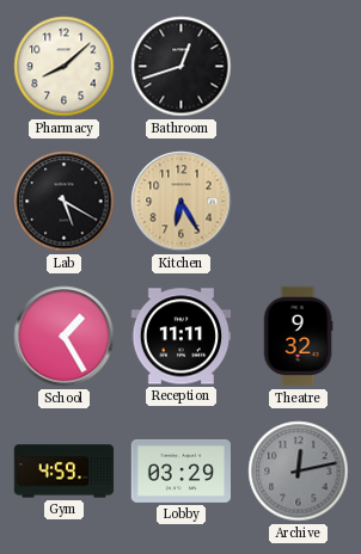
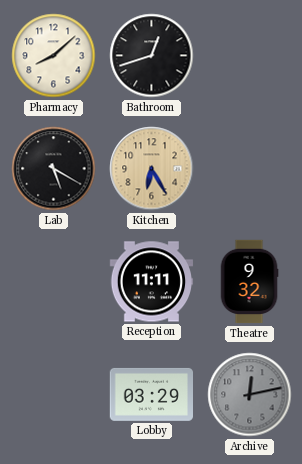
School: 1:25 -> none
Gym: 4:59 -> none
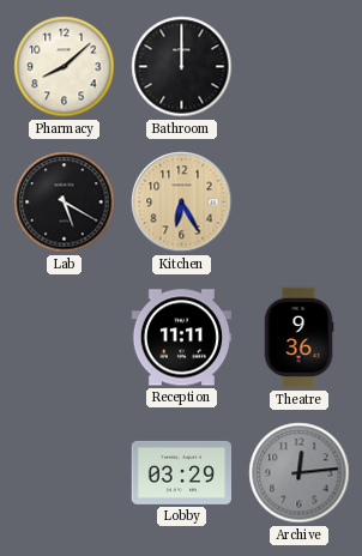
Bathroom: 12:42 -> 12:00
Theatre: 9:32 -> 9:36
Archive: 12:13 -> 12:14
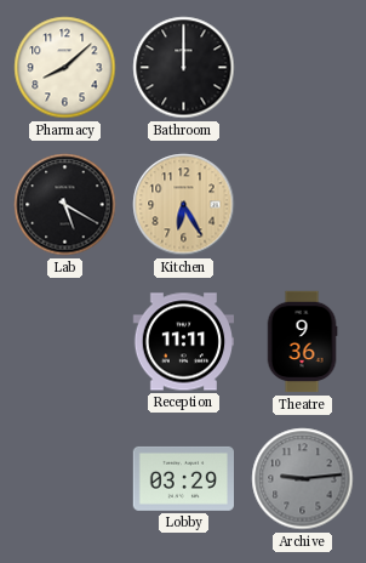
Archive: 12:14 -> 9:14
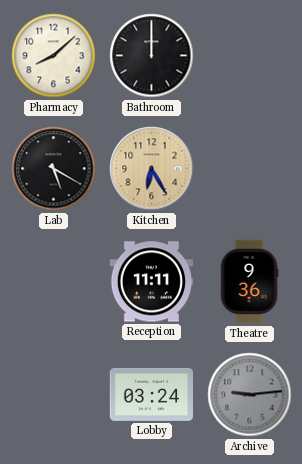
Lobby: 03:29 -> 03:24
